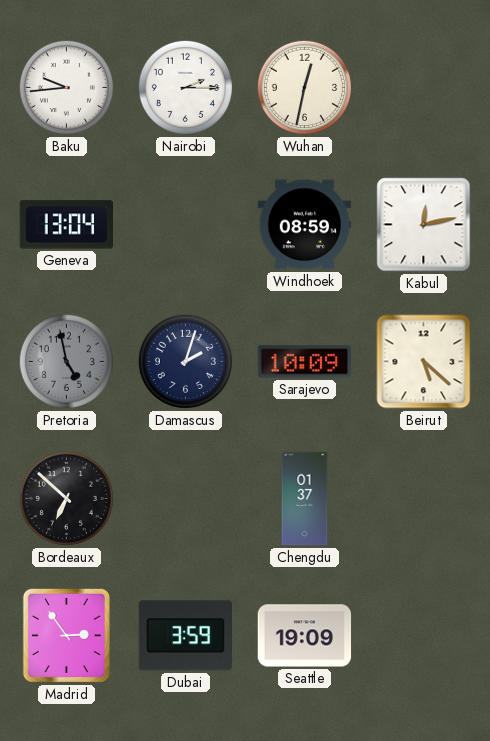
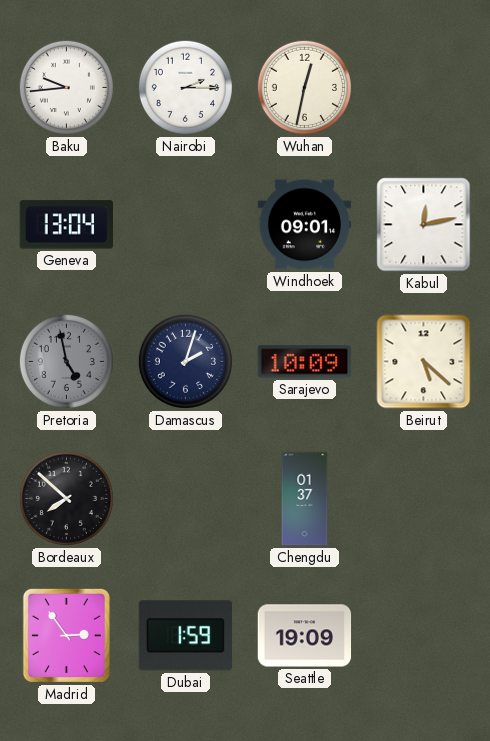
Windhoek: 08:59 -> 09:01
Bordeaux: 6:52 -> 7:52
Dubai: 3:59 -> 1:59
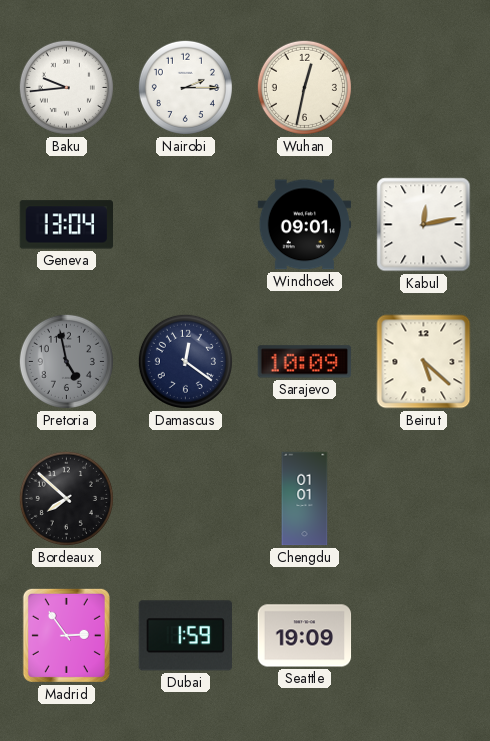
Damascus: 2:03 -> 12:21
Chengdu: 01:37 -> 01:01
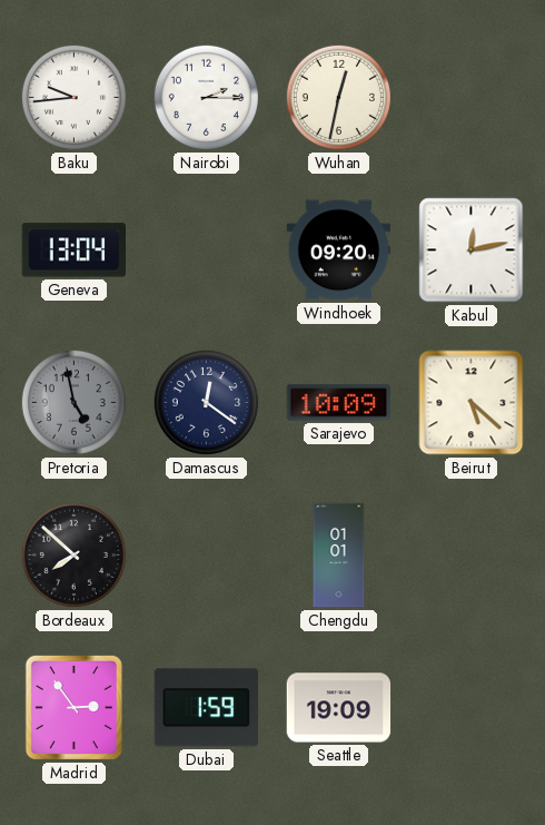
Windhoek: 09:01 -> 09:20
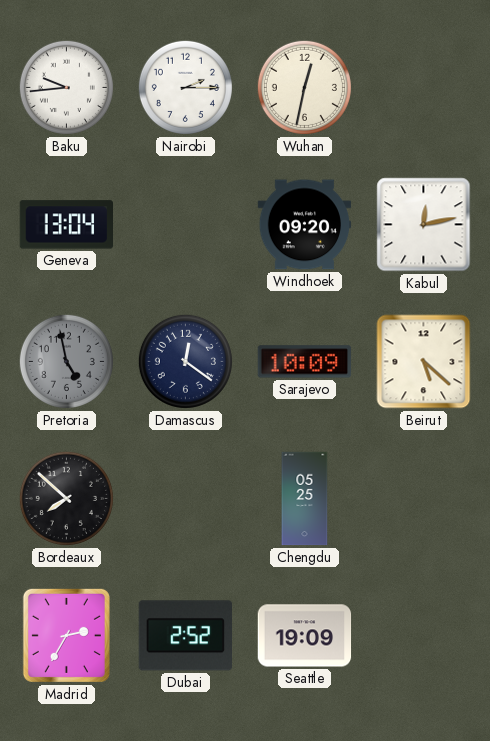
Chengdu: 01:01 -> 05:25
Madrid: 2:54 -> 2:35
Dubai: 1:59 -> 2:52
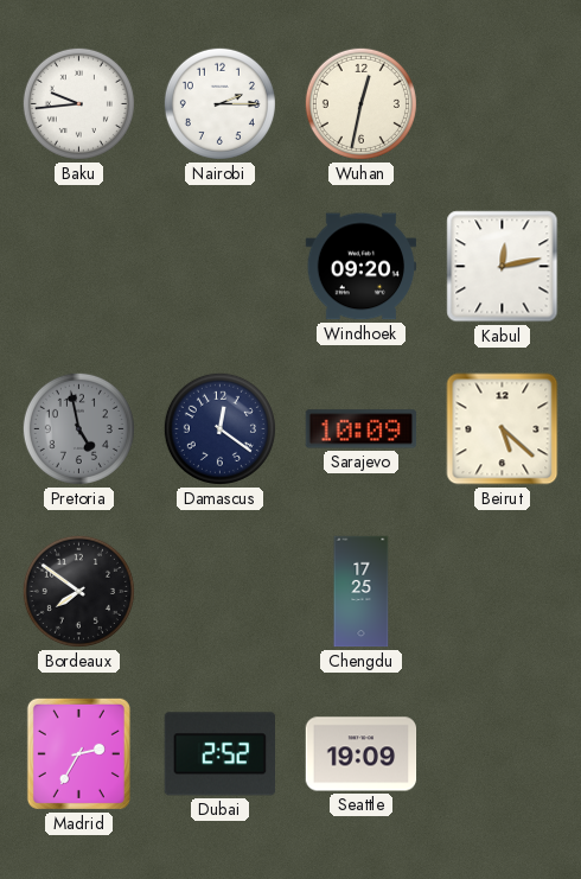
Geneva: 13:04 -> none
Bordeaux: 7:52 -> 7:51
Chengdu: 05:25 -> 17:25
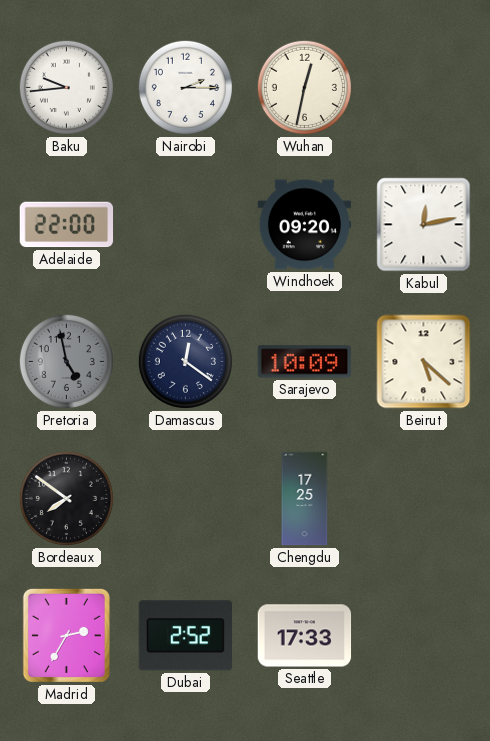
Adelaide: none -> 22:00
Seattle: 19:09 -> 17:33
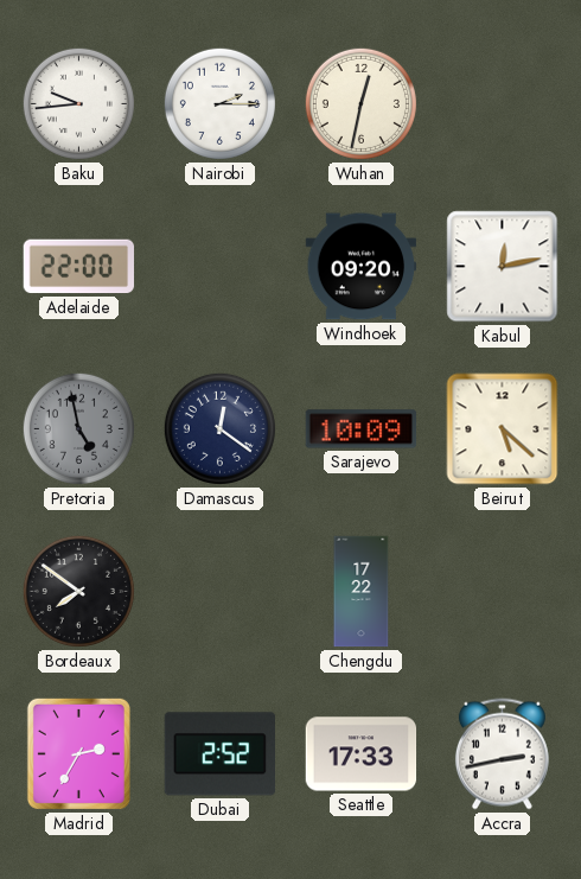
Chengdu: 17:25 -> 17:22
Accra: none -> 2:43
